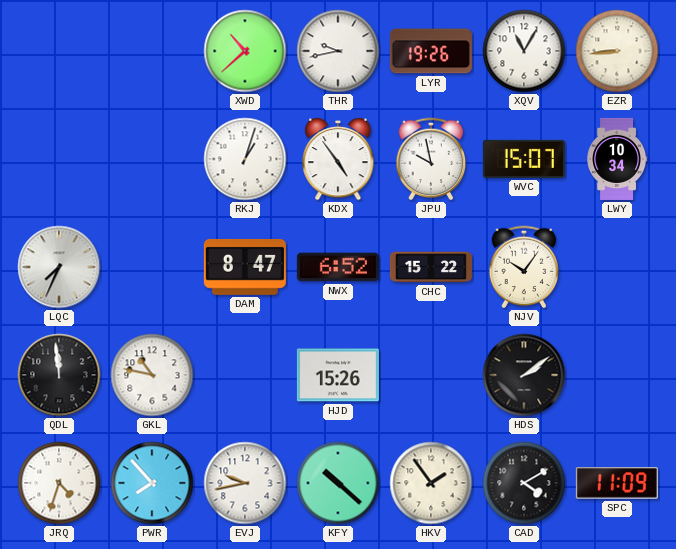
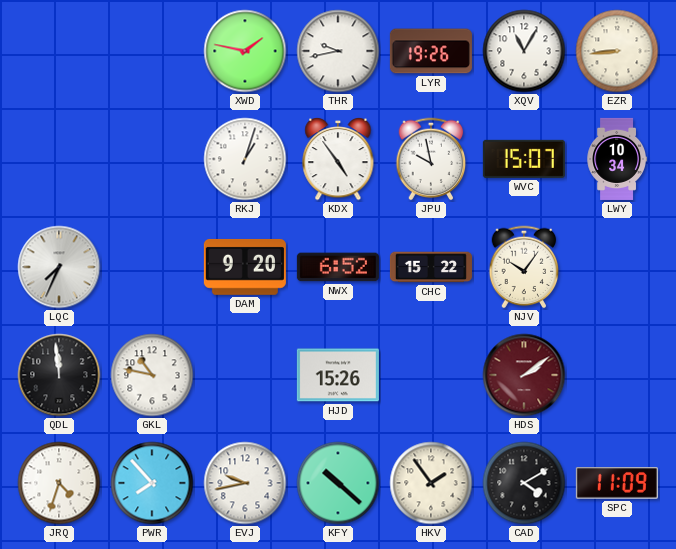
XWD: 10:38 -> 1:47
DAM: 8:47 -> 9:20
HDS dial: black -> burgundy
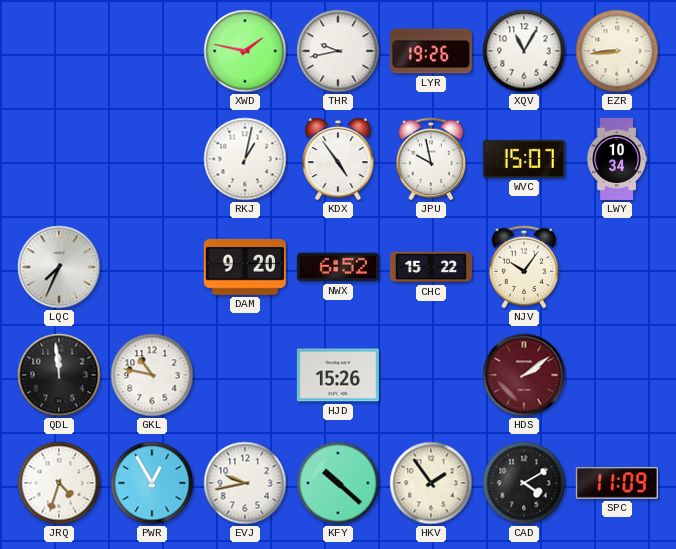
RKJ: 1:03 -> 1:02
PWR: 7:53 -> 12:55
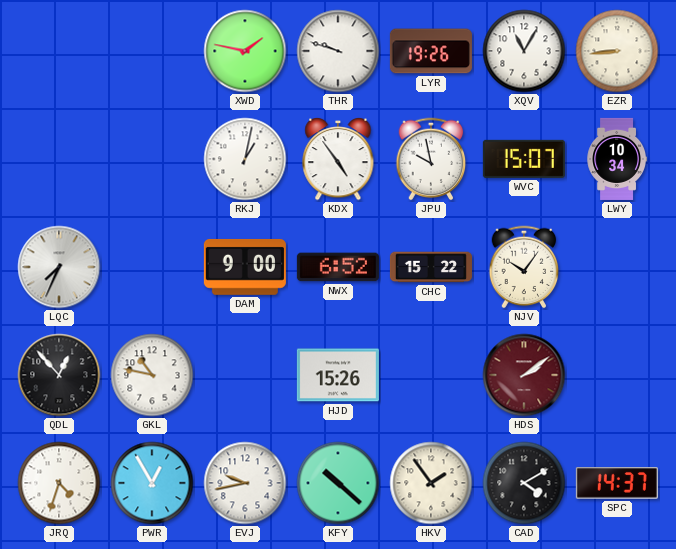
THR: 9:43 -> 9:48
DAM: 9:20 -> 9:00
QDL: 11:59 -> 12:53
SPC: 11:09 -> 14:37
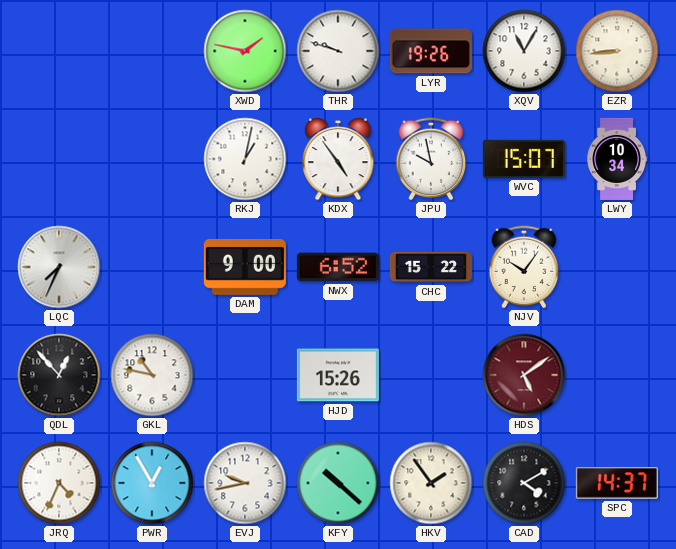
HDS: 2:09 -> 5:09
JRQ: 4:33 -> 4:34
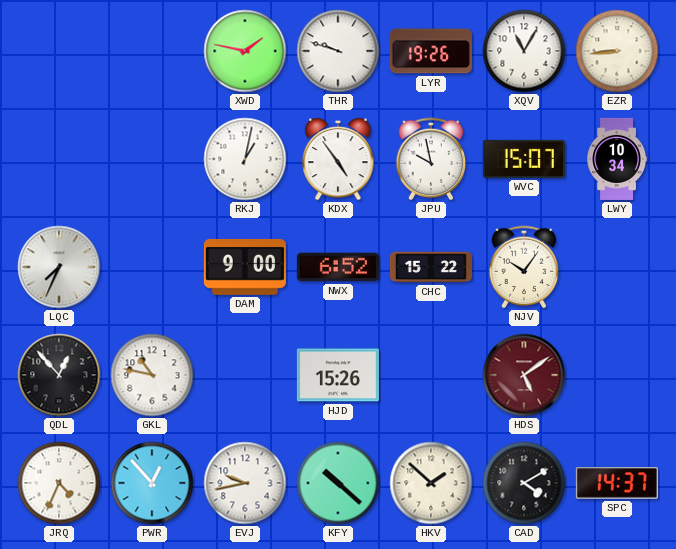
PWR: 12:55 -> 12:53
HKV: 1:54 -> 1:52
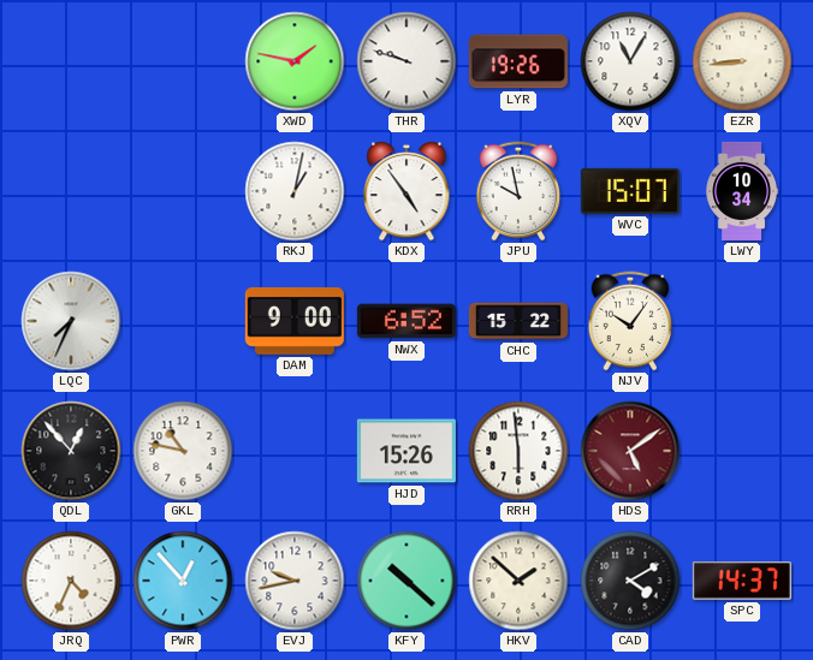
RRH: none -> 5:59
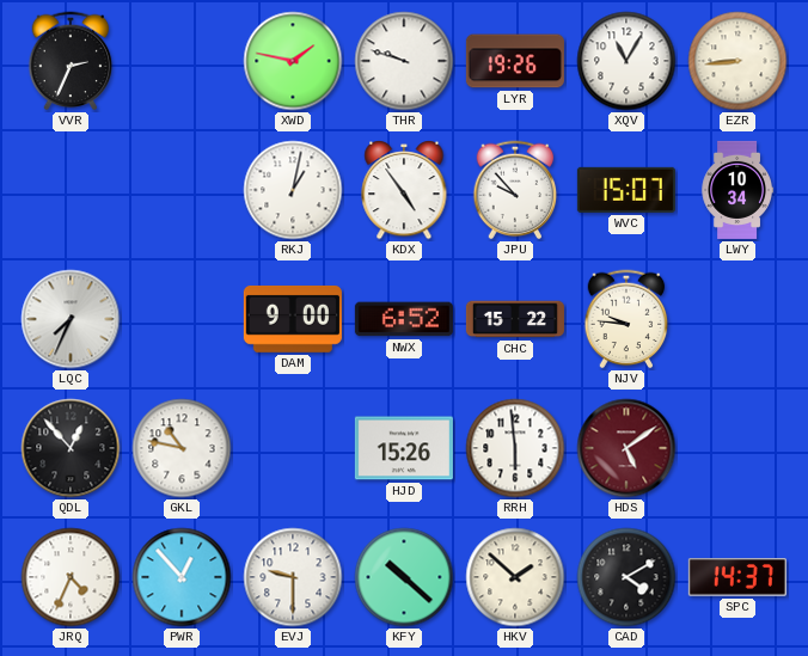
VVR: none -> 2:34
JPU: 9:58 -> 9:53
NJV: 10:06 -> 9:46
EVJ: 9:43 -> 9:30
